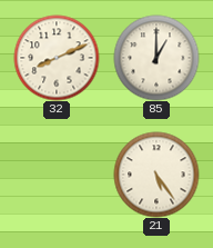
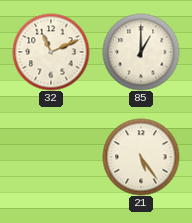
32: 8:11 -> 11:11
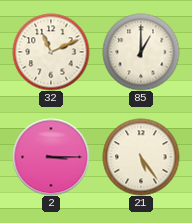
2: none -> 3:15
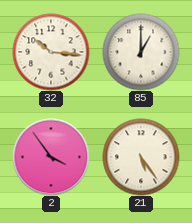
32: 11:11 -> 10:16
2: 3:15 -> 3:54
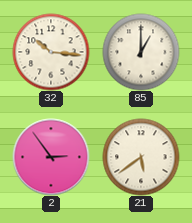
2: 3:54 -> 2:54
21: 5:24 -> 5:39
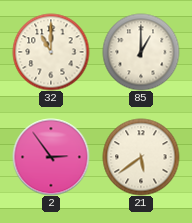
32: 10:16 -> 11:00
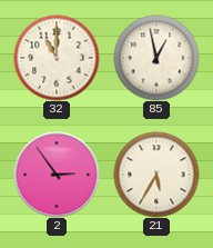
85: 1:00 -> 12:58
21: 5:39 -> 5:35
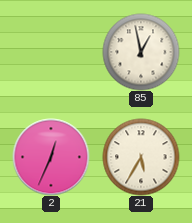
32: 11:00 -> none
2: 2:54 -> 12:34
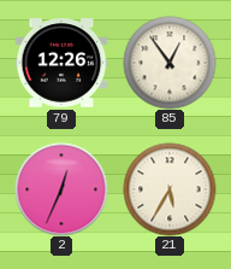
79: none -> 12:26
85: 12:58 -> 12:54
